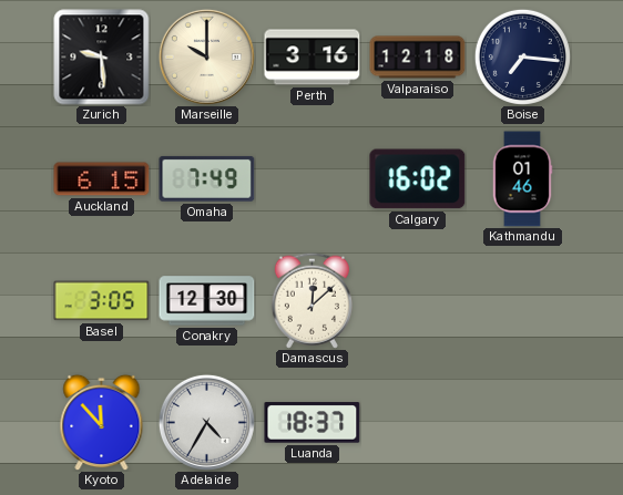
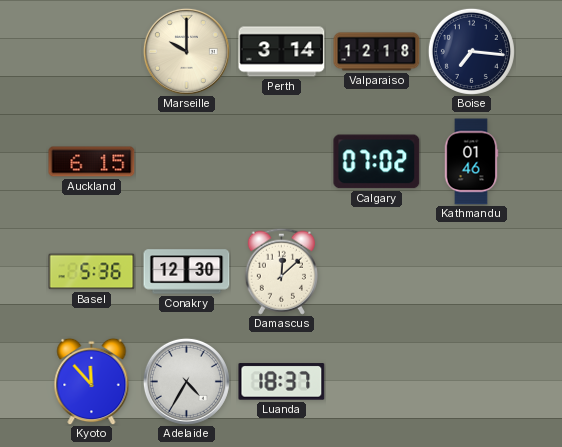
Zurich: 9:29 -> none
Perth: 3:16 -> 3:14
Omaha: 7:49 -> none
Calgary: 16:02 -> 07:02
Basel: 3:05 -> 5:36
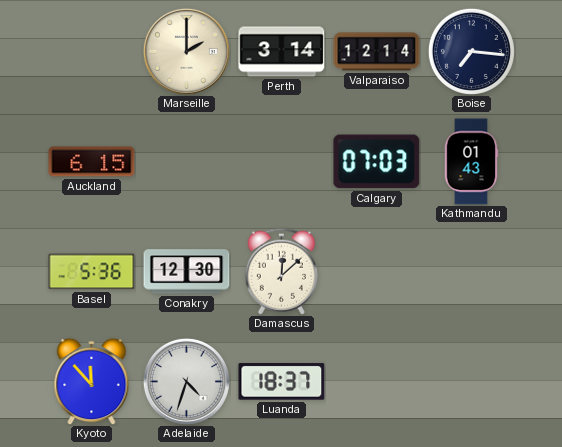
Marseille: 10:00 -> 2:00
Valparaiso: 12:18 -> 12:14
Calgary: 07:02 -> 07:03
Kathmandu: 01:46 -> 01:43
Adelaide: 4:35 -> 4:33
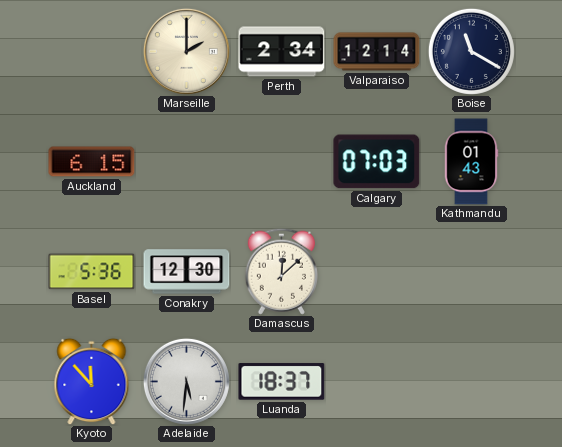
Perth: 3:14 -> 2:34
Boise: 7:16 -> 11:20
Adelaide: 4:33 -> 5:31
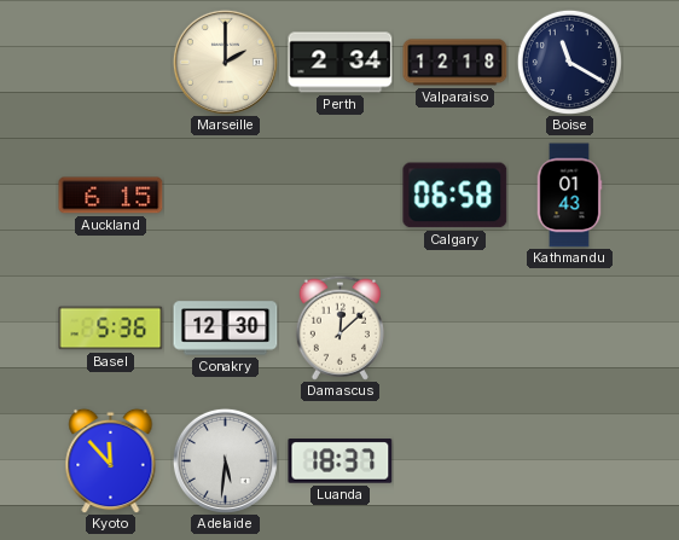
Valparaiso: 12:14 -> 12:18
Calgary: 07:03 -> 06:58
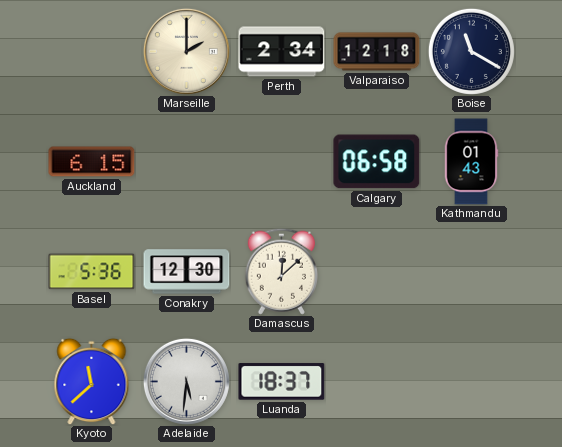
Kyoto: 11:53 -> 11:38
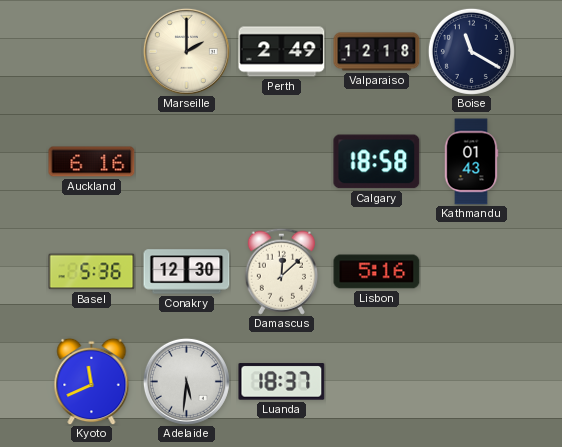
Perth: 2:34 -> 2:49
Auckland: 6:15 -> 6:16
Calgary: 06:58 -> 18:58
Lisbon: none -> 5:16
Kyoto: 11:38 -> 11:41
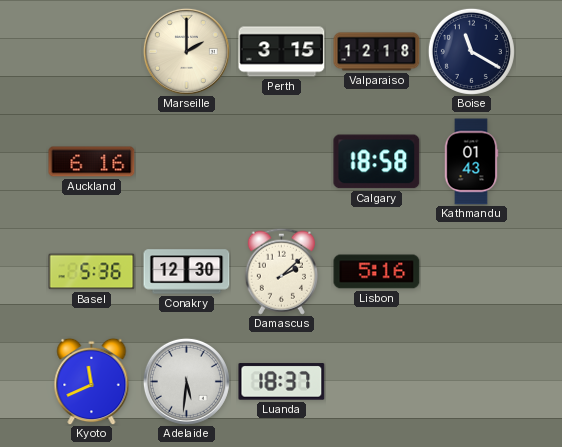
Perth: 2:49 -> 3:15
Damascus: 12:08 -> 2:08
